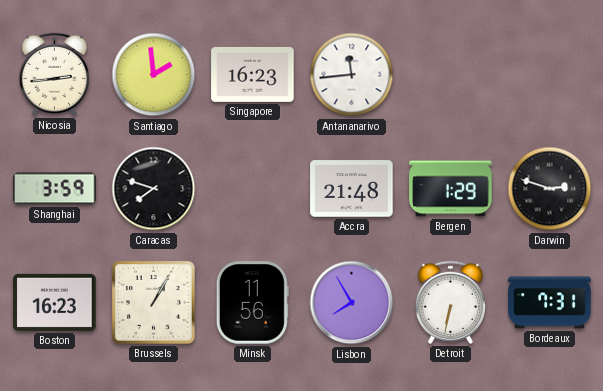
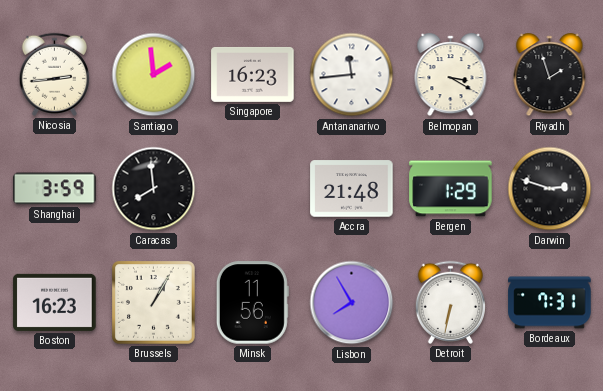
Belmopan: none -> 3:20
Riyadh: none -> 1:57
Caracas: 7:48 -> 7:59
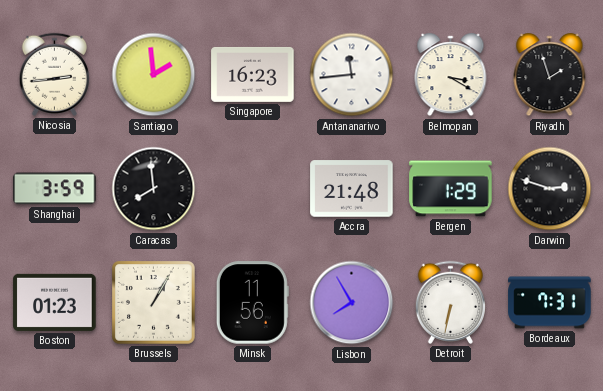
Boston: 16:23 -> 01:23
